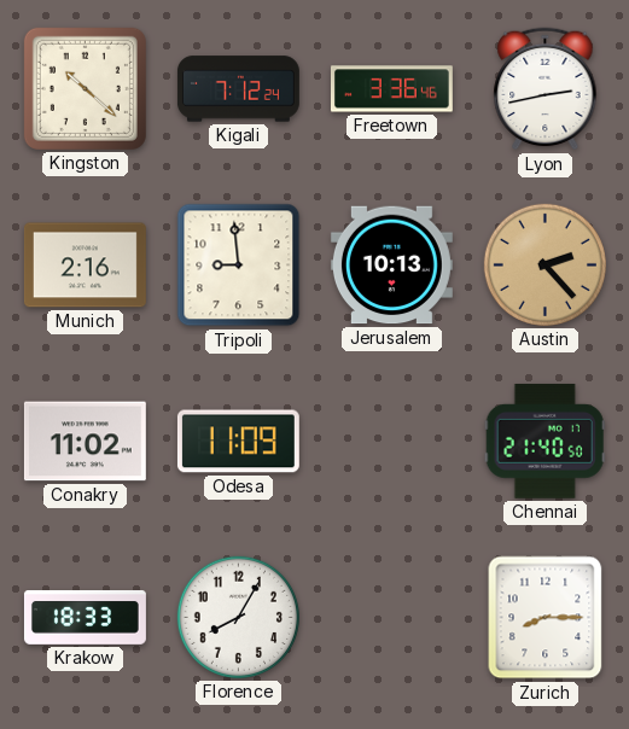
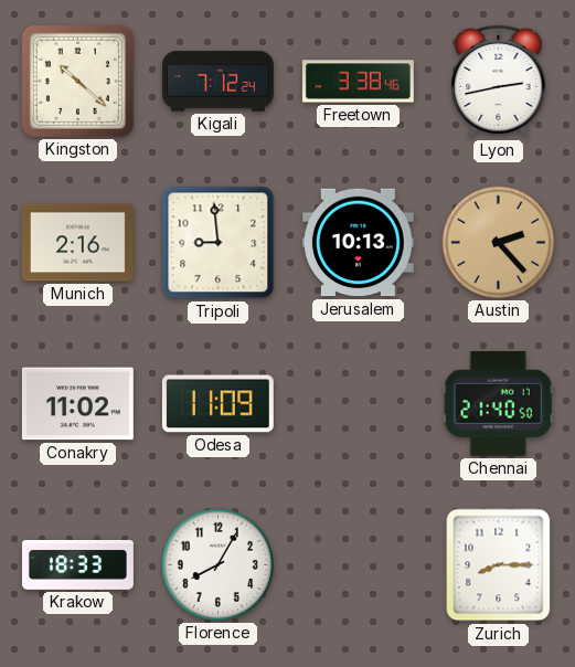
Freetown: 3:36 -> 3:38
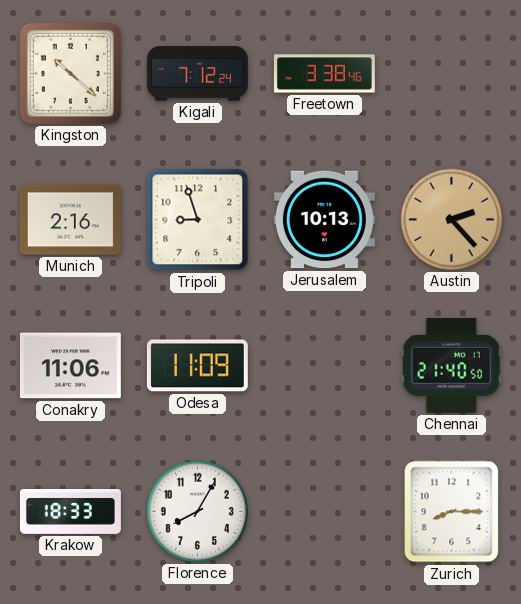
Lyon: 2:43 -> none
Tripoli: 8:59 -> 8:57
Conakry: 11:02 -> 11:06
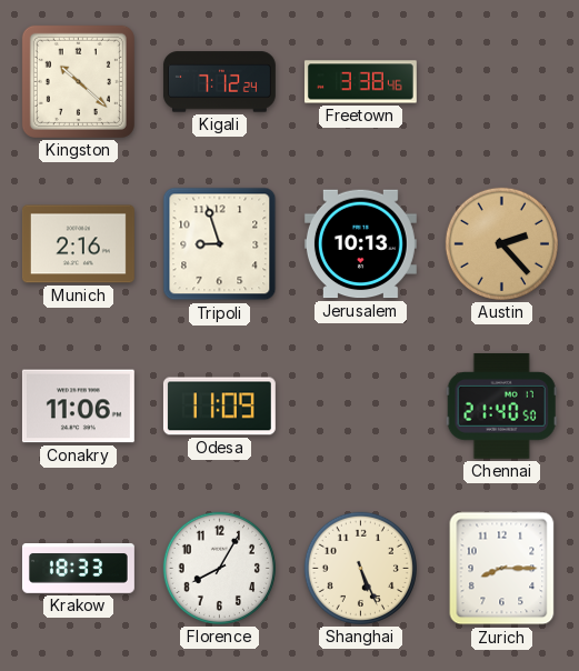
Shanghai: none -> 5:26
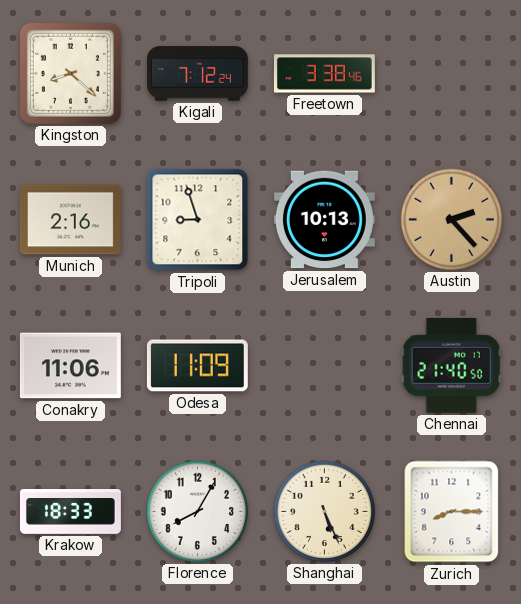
Kingston: 10:22 -> 8:22
